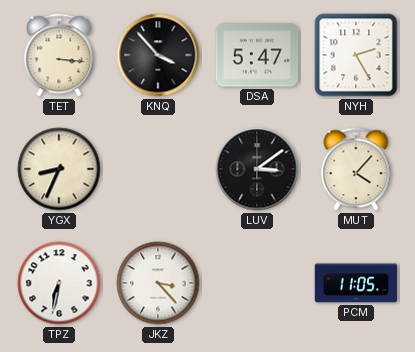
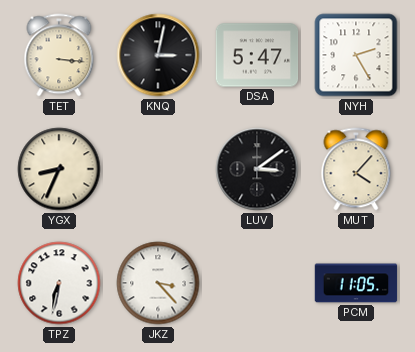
KNQ: 3:53 -> 3:02
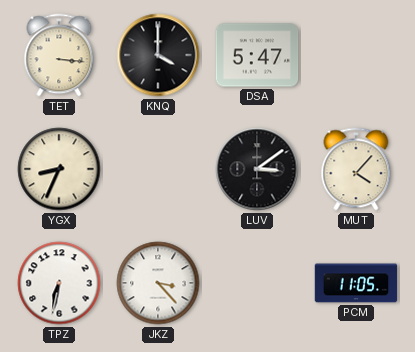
KNQ: 3:02 -> 4:00
NYH: 2:25 -> none
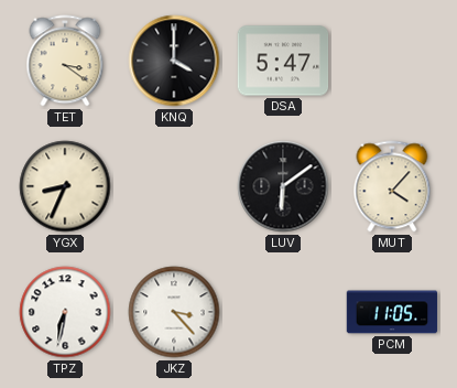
TET: 3:16 -> 3:21
LUV: 3:09 -> 6:09
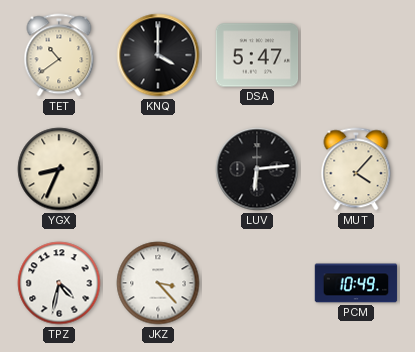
TET: 3:21 -> 10:39
LUV: 6:09 -> 6:14
TPZ: 6:32 -> 4:32
PCM: 11:05 -> 10:49
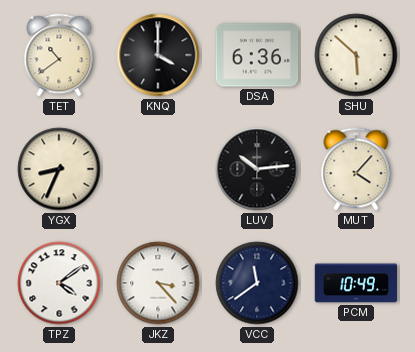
DSA: 5:47 -> 6:36
SHU: none -> 5:52
LUV: 6:14 -> 10:14
TPZ: 4:32 -> 4:09
VCC: none -> 11:39
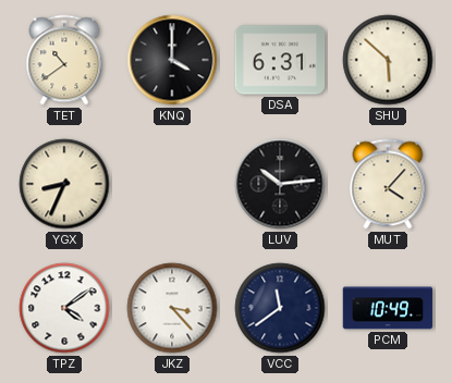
DSA: 6:36 -> 6:31
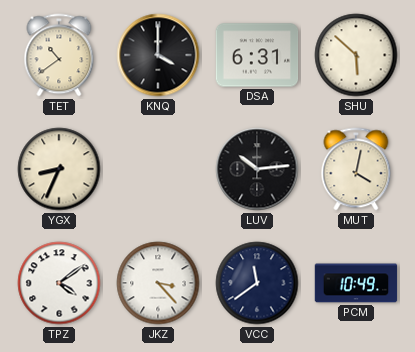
MUT: 4:07 -> 4:02
